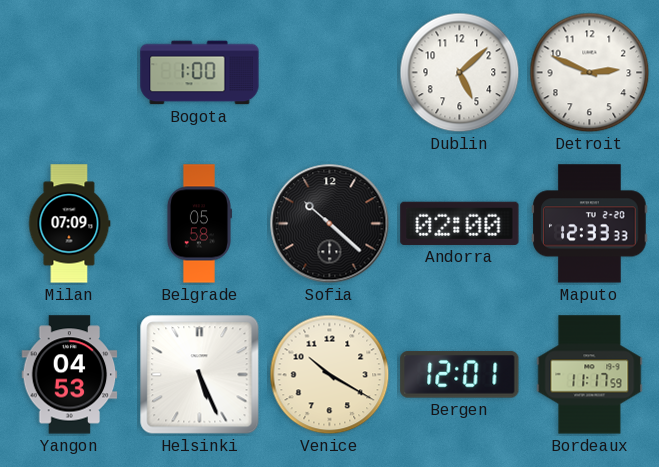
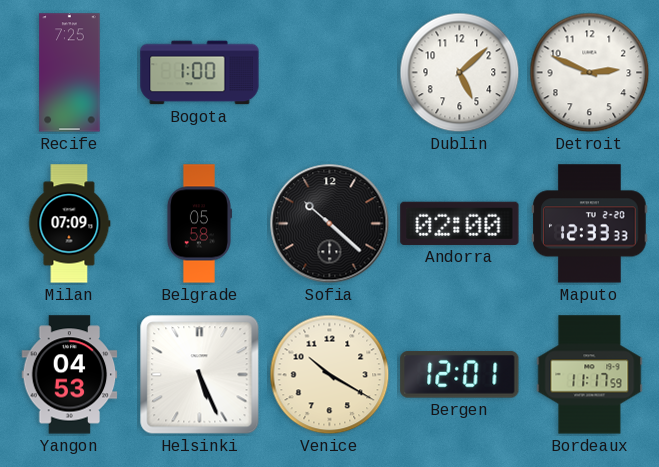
Recife: none -> 7:25
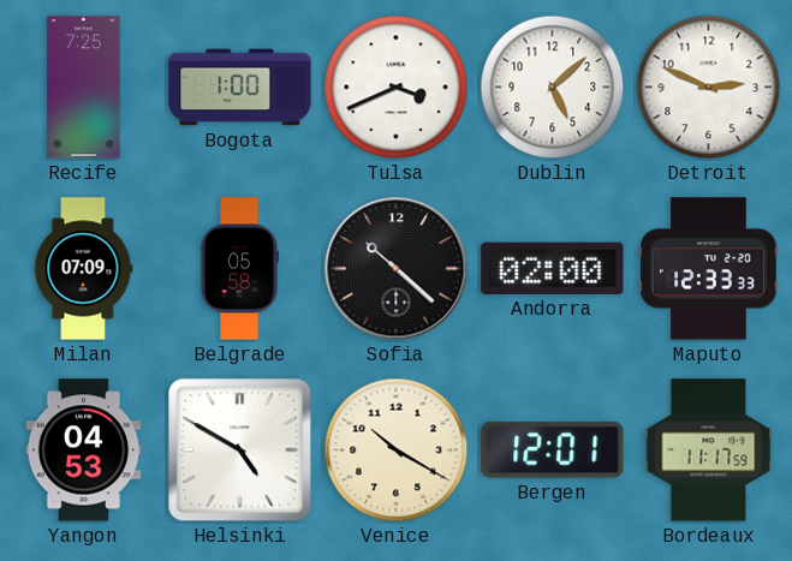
Tulsa: none -> 3:41
Helsinki: 5:26 -> 4:50
